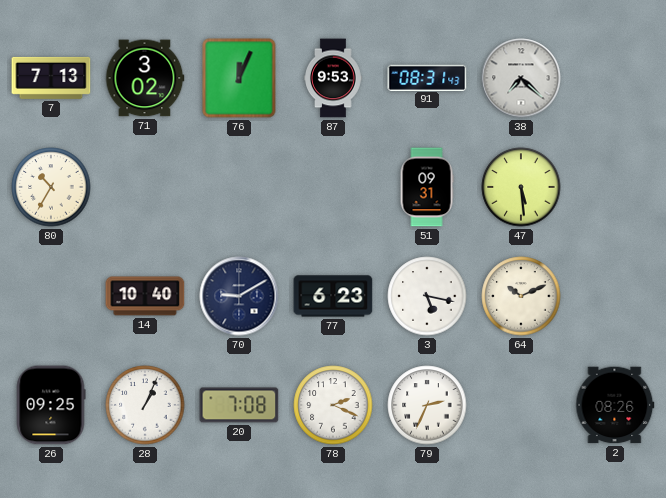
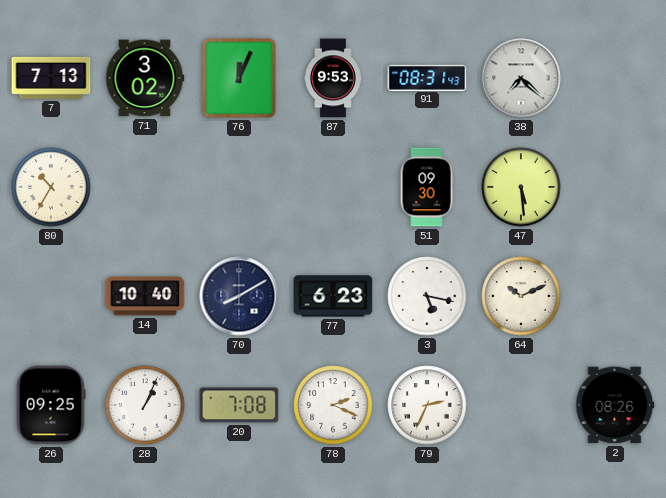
51: 09:31 -> 09:30
70: 9:10 -> 8:10
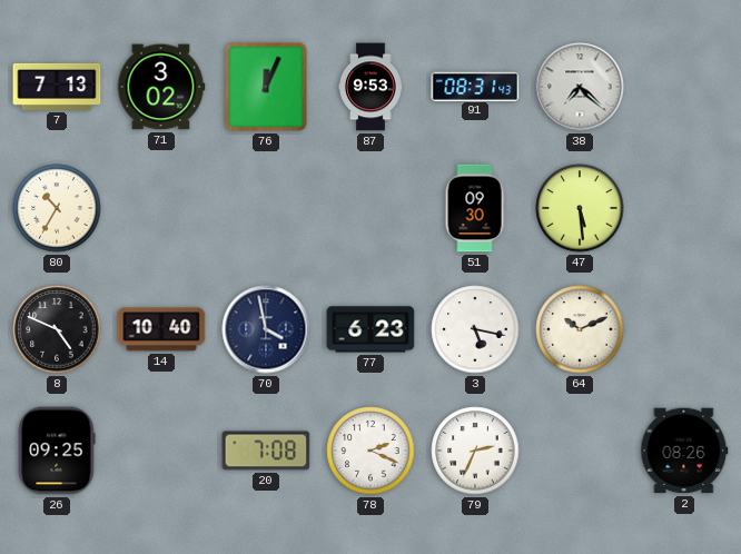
8: none -> 4:49
70: 8:10 -> 3:58
28: 1:04 -> none
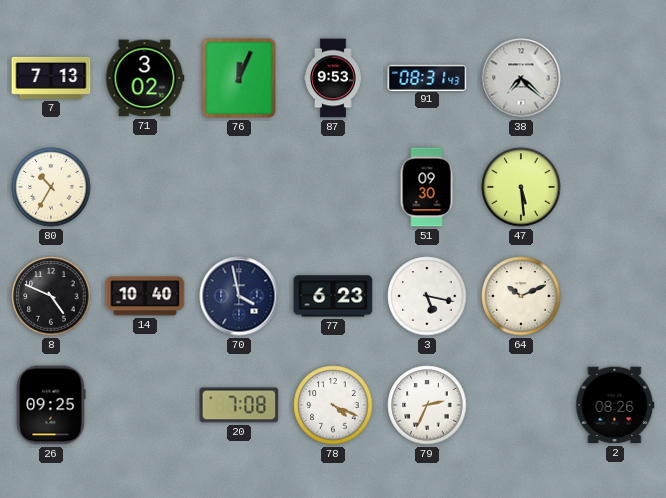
78: 2:19 -> 4:19
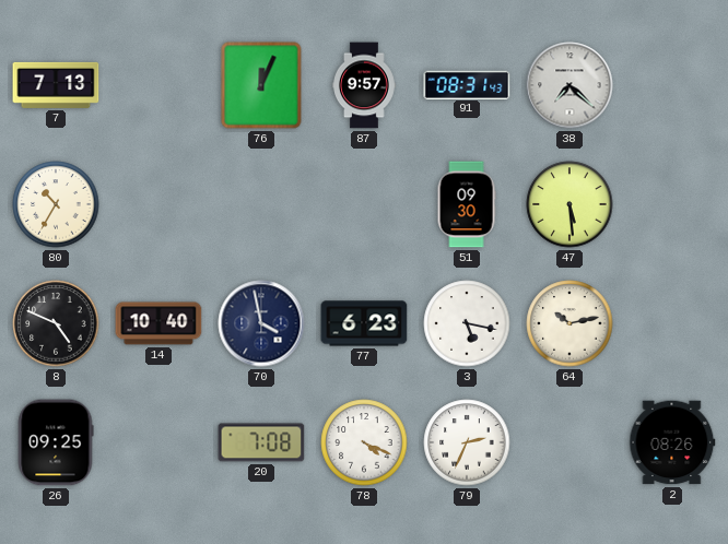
71: 3:02 -> none
87: 9:53 -> 9:57
64: 10:11 -> 10:13
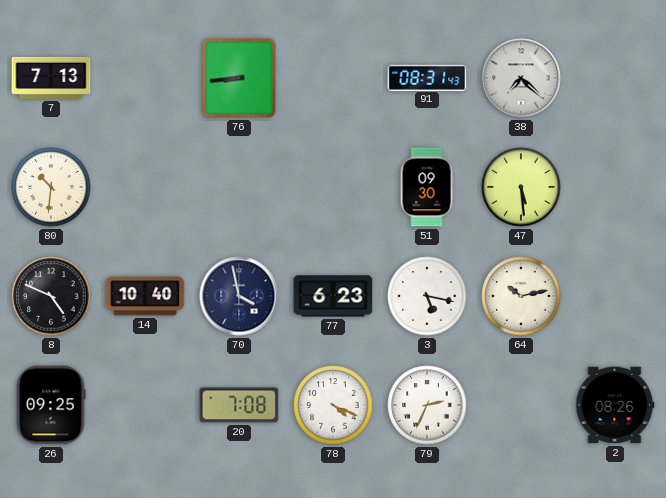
76: 12:04 -> 8:44
87: 9:57 -> none
80: 10:35 -> 10:31
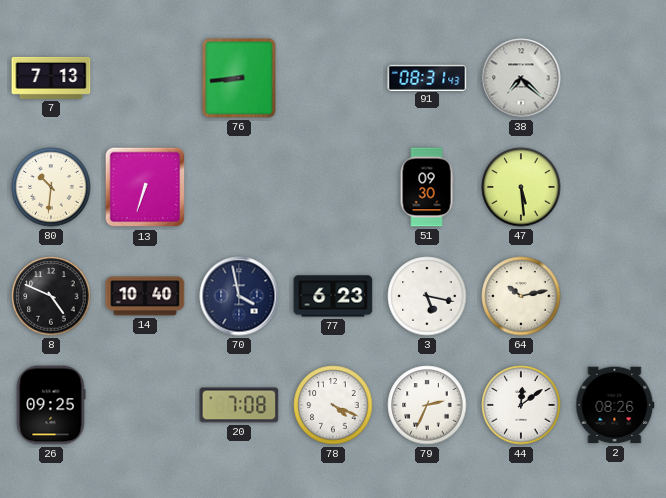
13: none -> 6:33
44: none -> 12:09
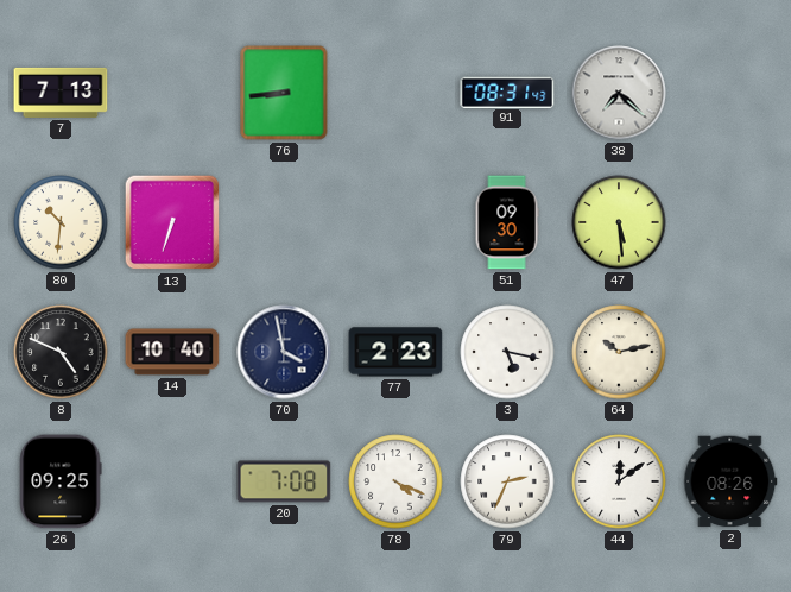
77: 6:23 -> 2:23
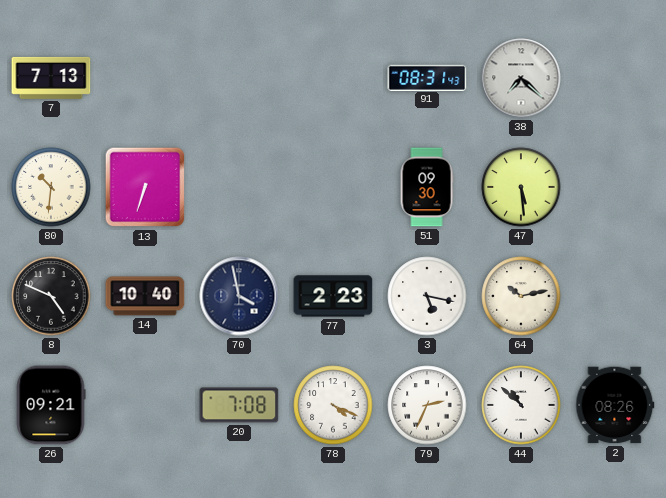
76: 8:44 -> none
26: 09:25 -> 09:21
44: 12:09 -> 10:52
